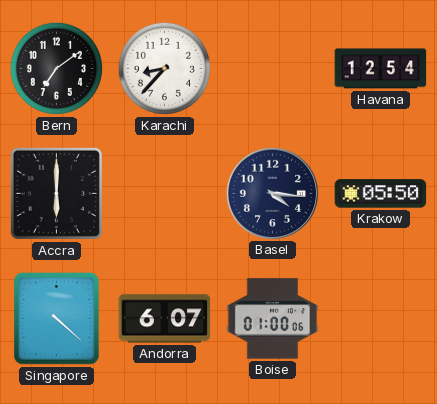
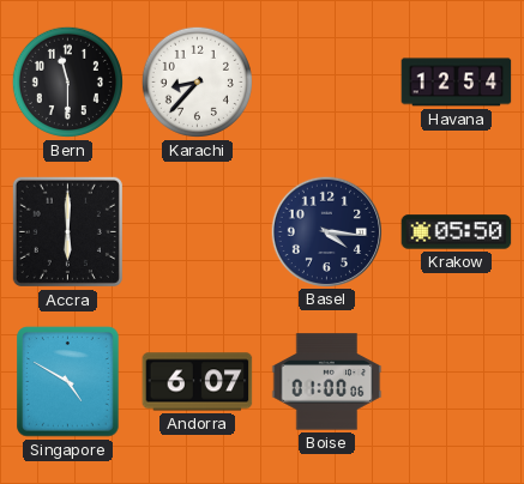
Bern: 7:09 -> 11:30
Singapore: 4:22 -> 4:50
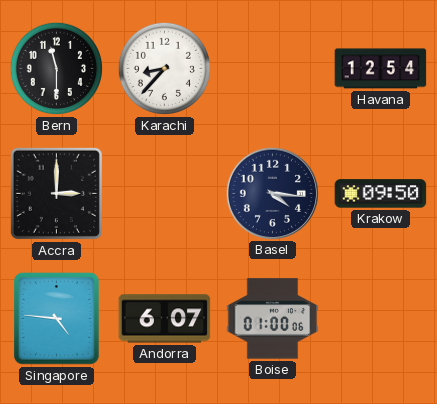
Accra: 6:00 -> 3:00
Krakow: 05:50 -> 09:50
Singapore: 4:50 -> 4:46
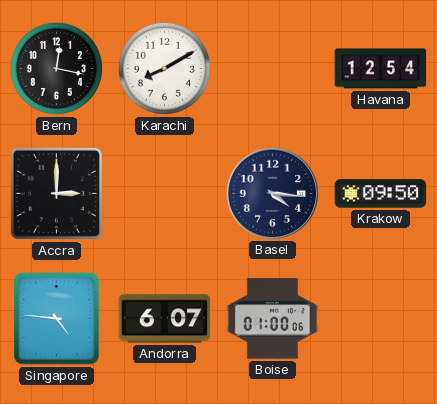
Bern: 11:30 -> 12:17
Karachi: 8:37 -> 8:10
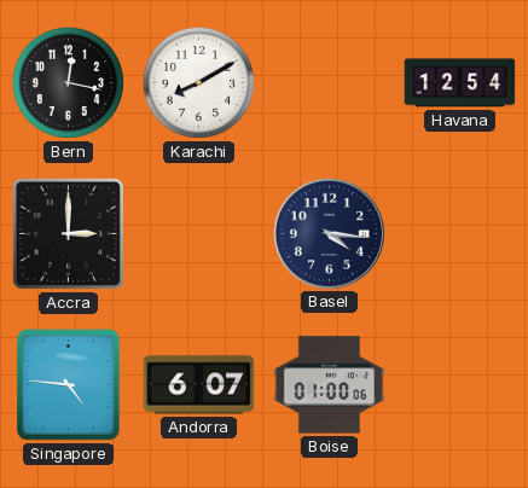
Krakow: 09:50 -> none
